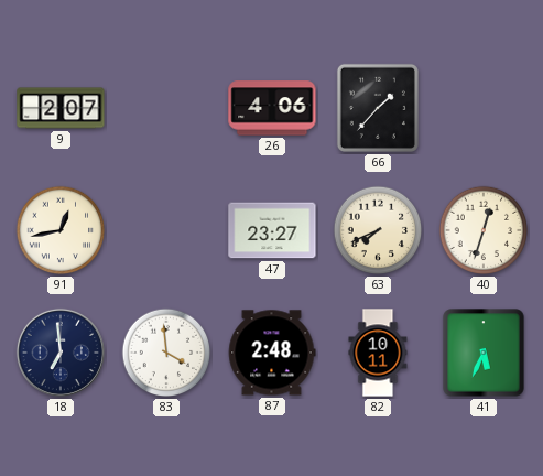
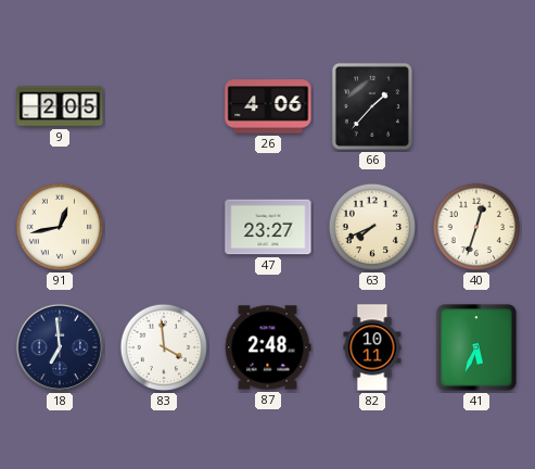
9: 2:07 -> 2:05
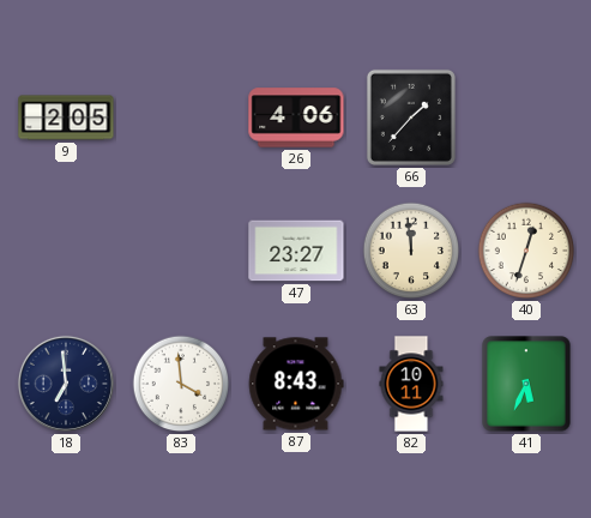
91: 12:43 -> none
63: 7:41 -> 11:59
87: 2:48 -> 8:43
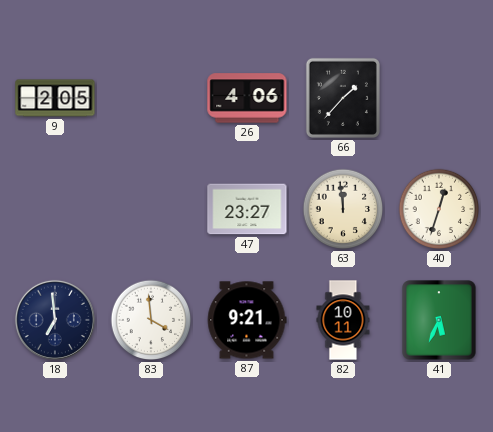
87: 8:43 -> 9:21
